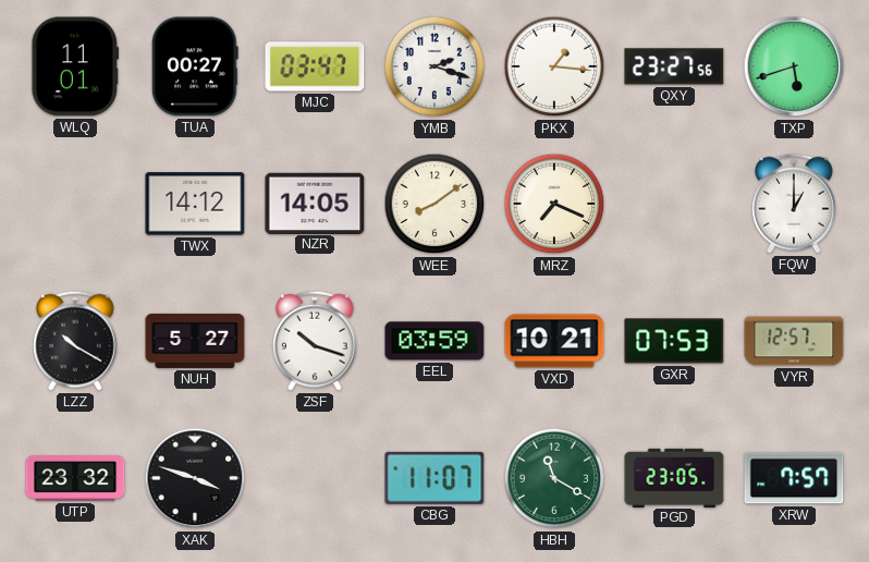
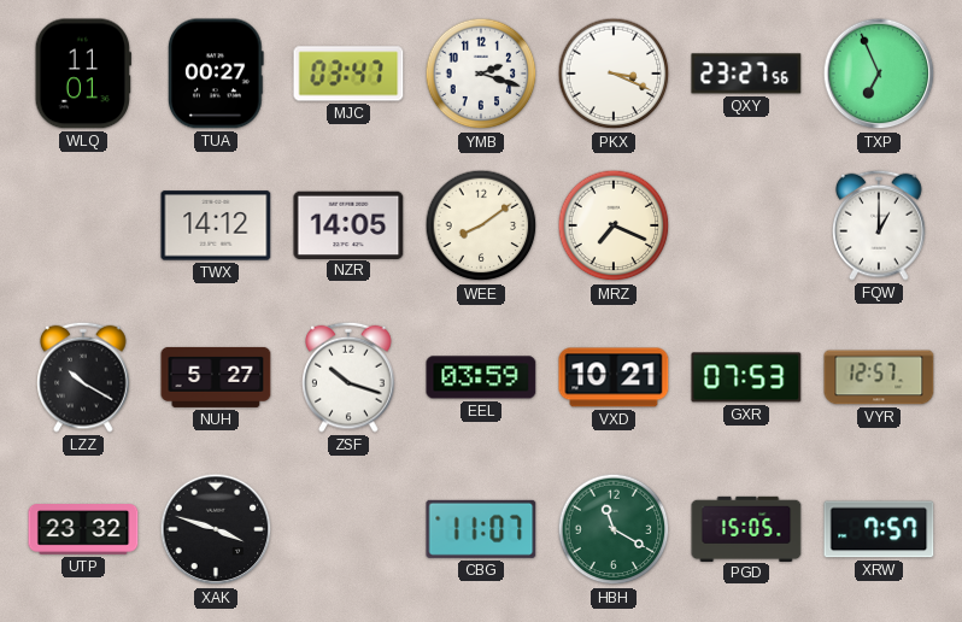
PKX: 1:16 -> 3:19
TXP: 5:42 -> 6:56
PGD: 23:05 -> 15:05
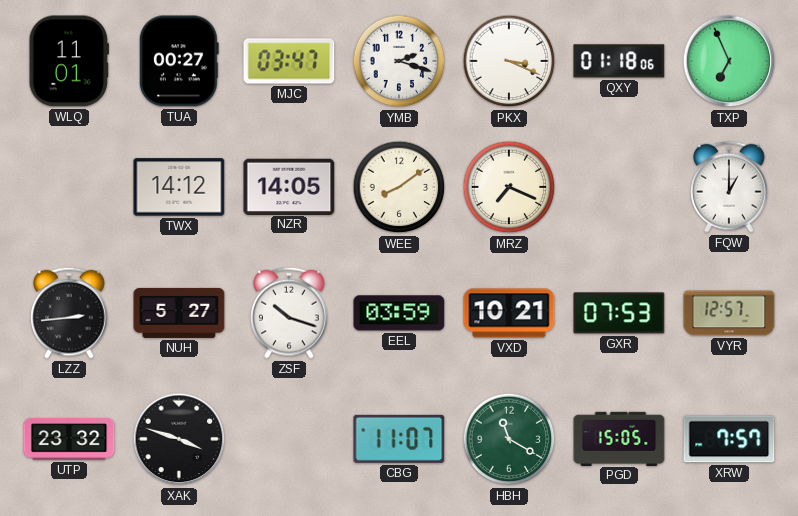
QXY: 23:27 -> 01:18
LZZ: 10:20 -> 2:44
